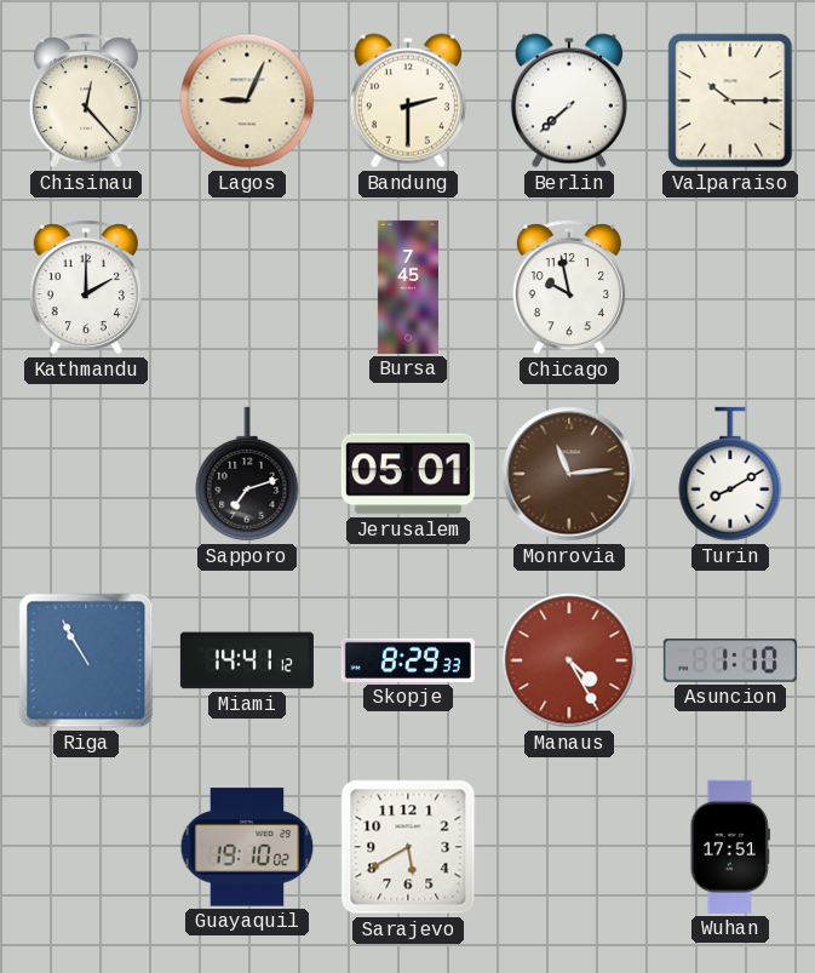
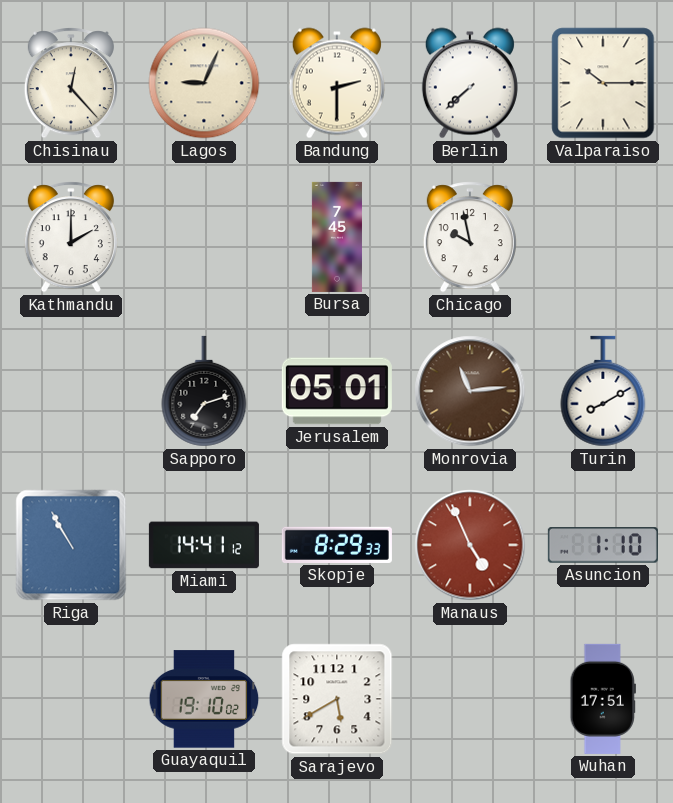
Manaus: 4:25 -> 4:56
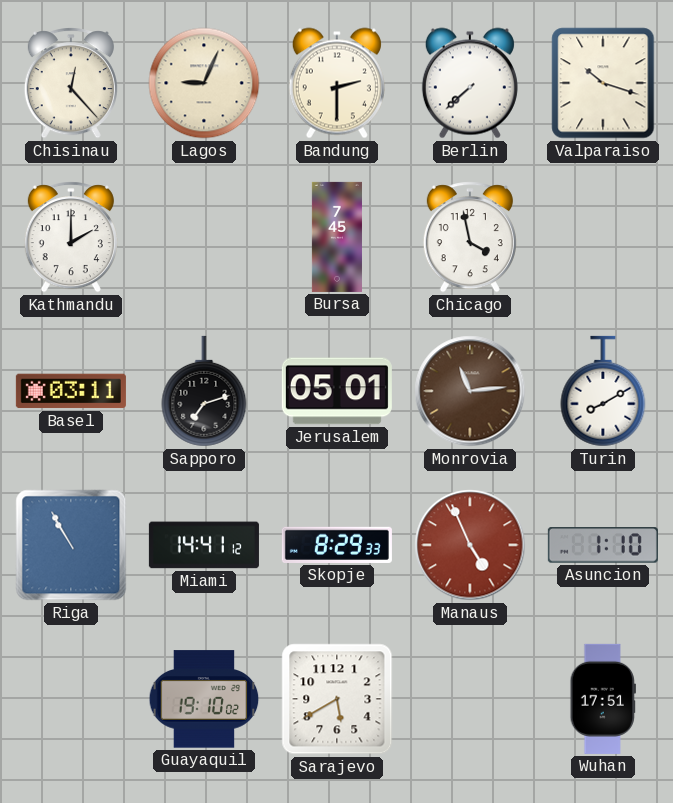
Valparaiso: 10:15 -> 10:18
Chicago: 9:58 -> 3:58
Basel: none -> 03:11
